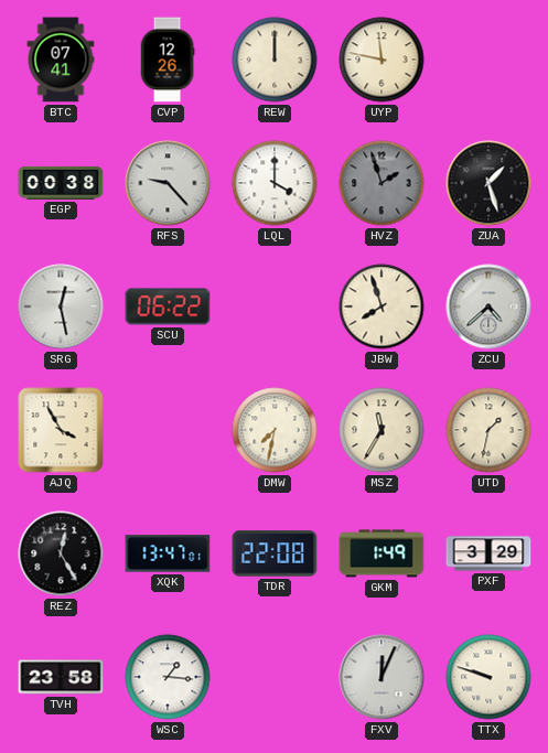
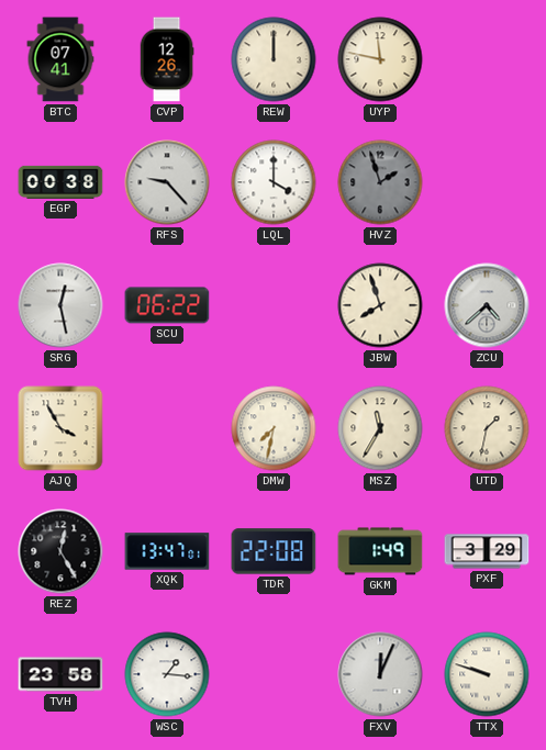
ZUA: 1:27 -> none
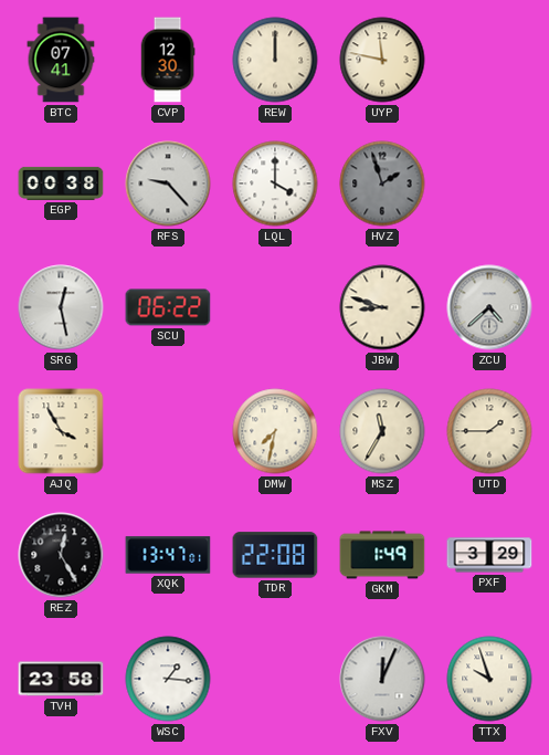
CVP: 12:26 -> 12:30
JBW: 7:57 -> 8:48
UTD: 1:32 -> 1:45
TTX: 9:48 -> 9:57
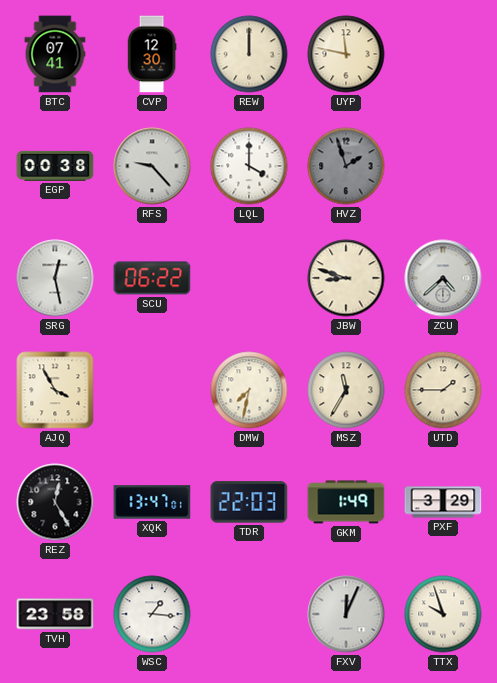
TDR: 22:08 -> 22:03
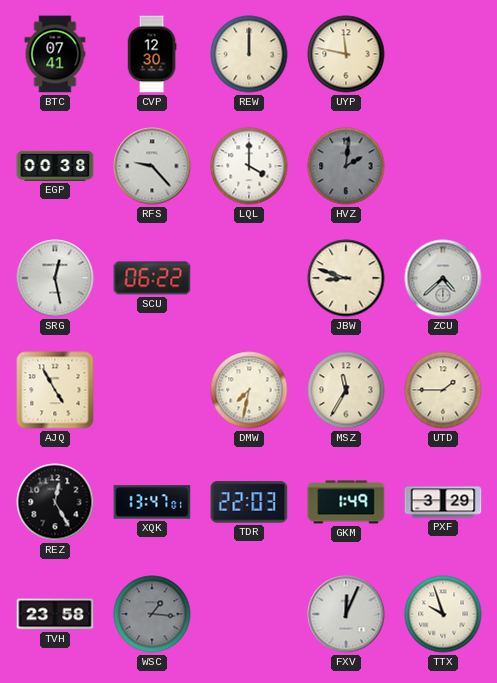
HVZ: 1:57 -> 2:01
AJQ: 3:55 -> 4:55
WSC dial: white -> grey
